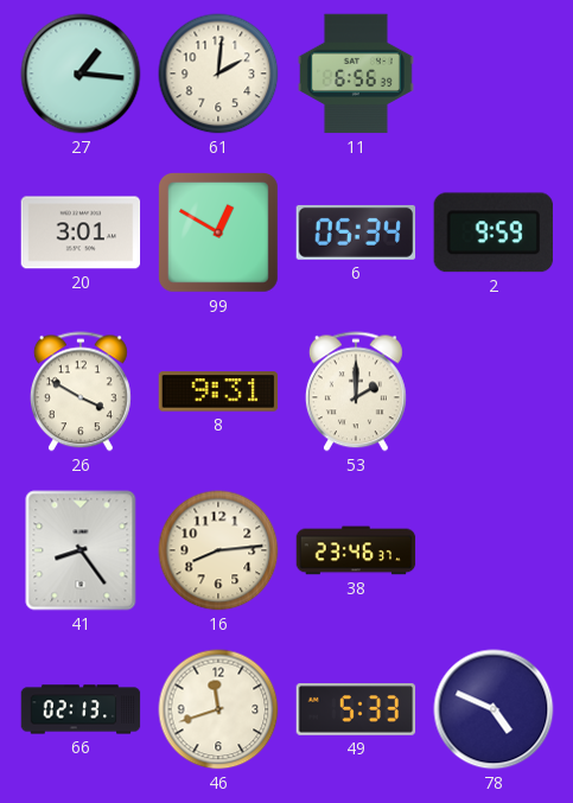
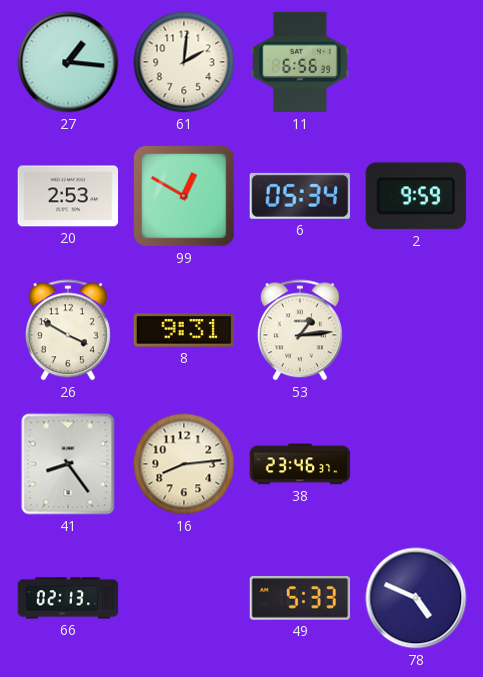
20: 3:01 -> 2:53
53: 2:00 -> 1:14
46: 11:42 -> none
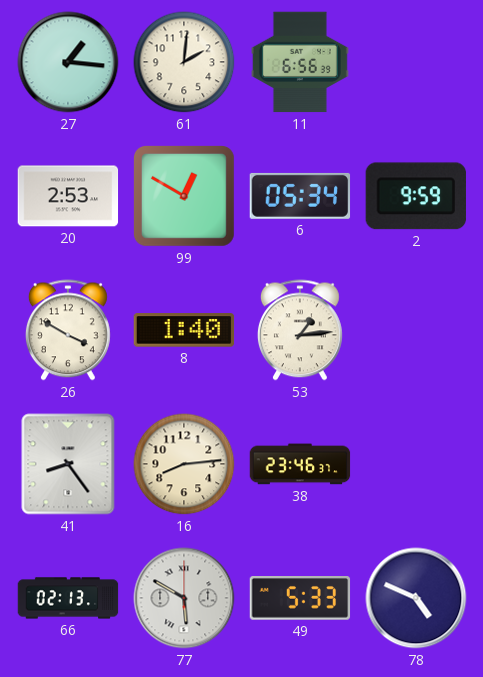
8: 9:31 -> 1:40
77: none -> 5:50
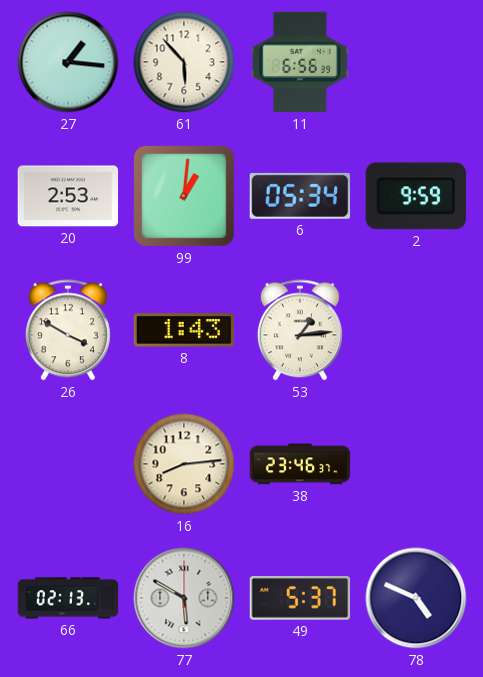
61: 2:01 -> 5:53
99: 12:50 -> 1:01
8: 1:40 -> 1:43
41: 8:24 -> none
49: 5:33 -> 5:37
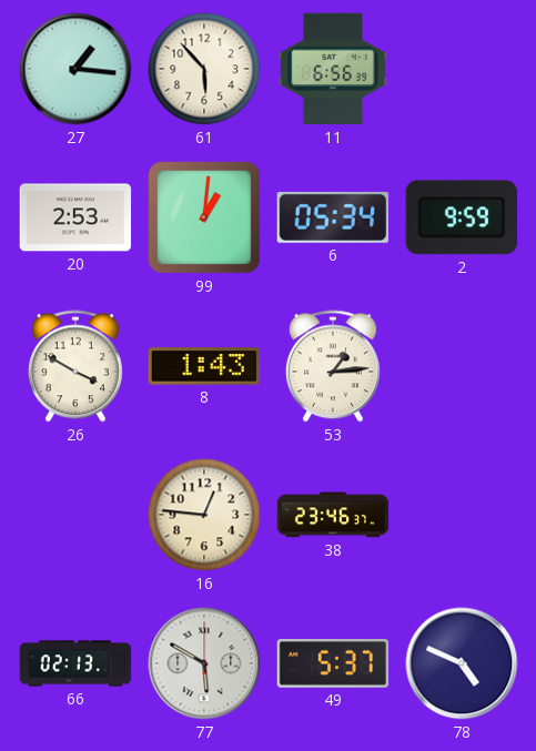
16: 8:14 -> 12:46
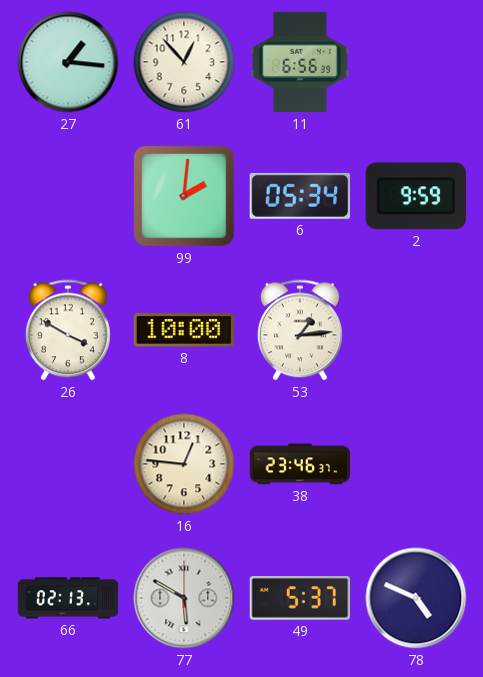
61: 5:53 -> 12:53
20: 2:53 -> none
99: 1:01 -> 2:01
8: 1:43 -> 10:00
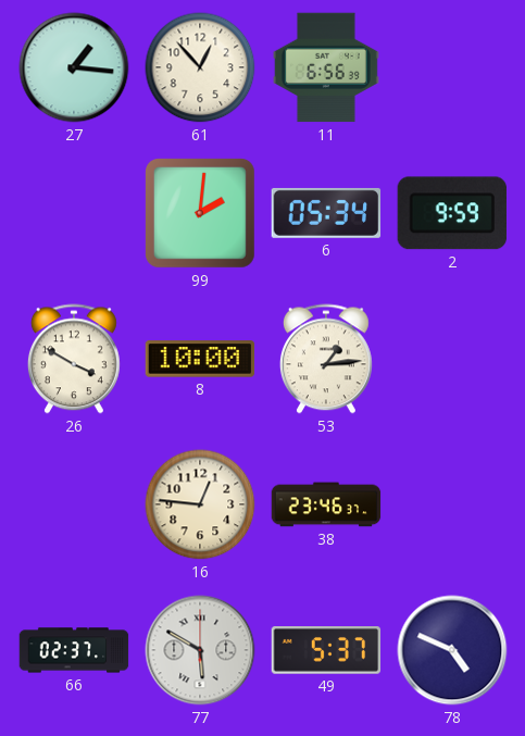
66: 02:13 -> 02:37
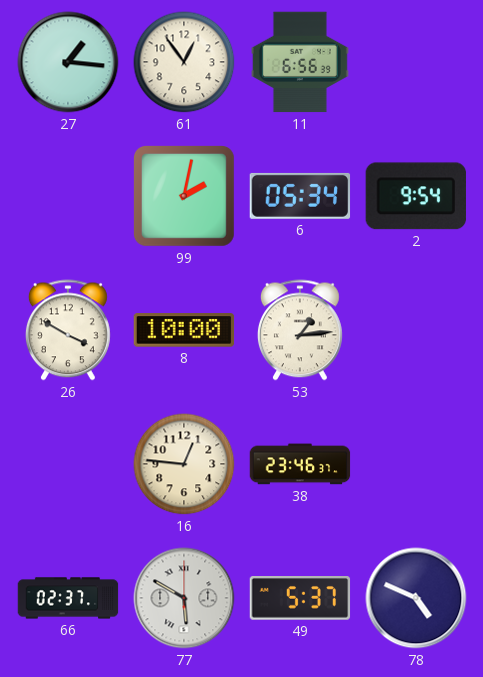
61: 12:53 -> 12:54
99: 2:01 -> 2:02
2: 9:59 -> 9:54
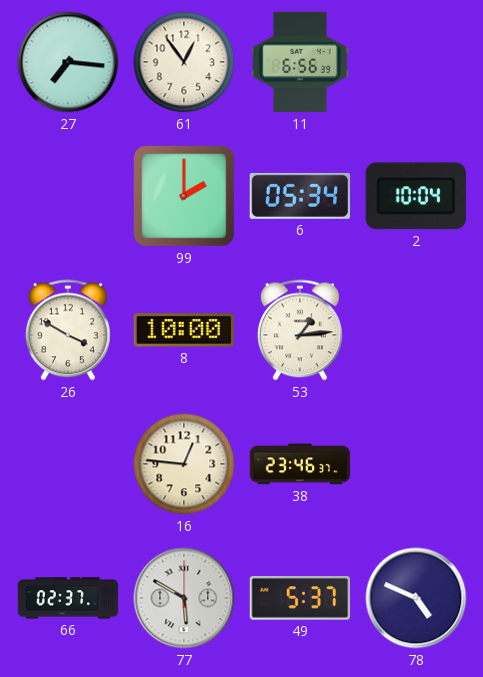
27: 1:16 -> 7:16
99: 2:02 -> 2:00
2: 9:54 -> 10:04
